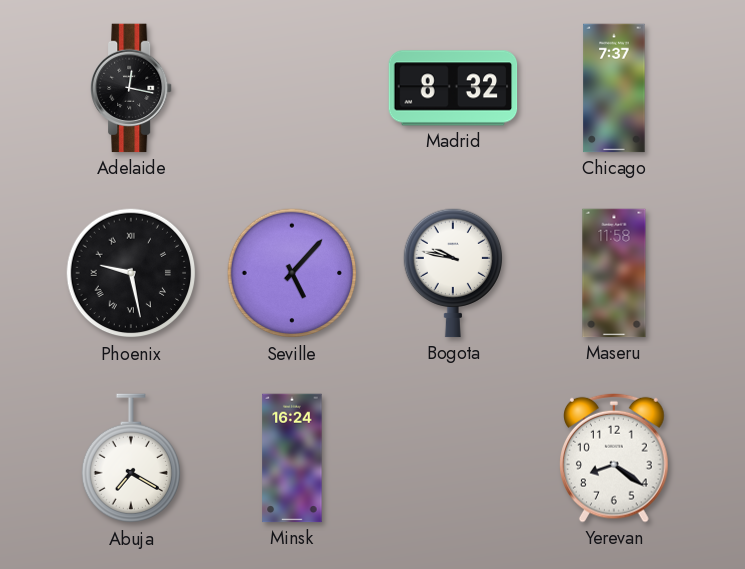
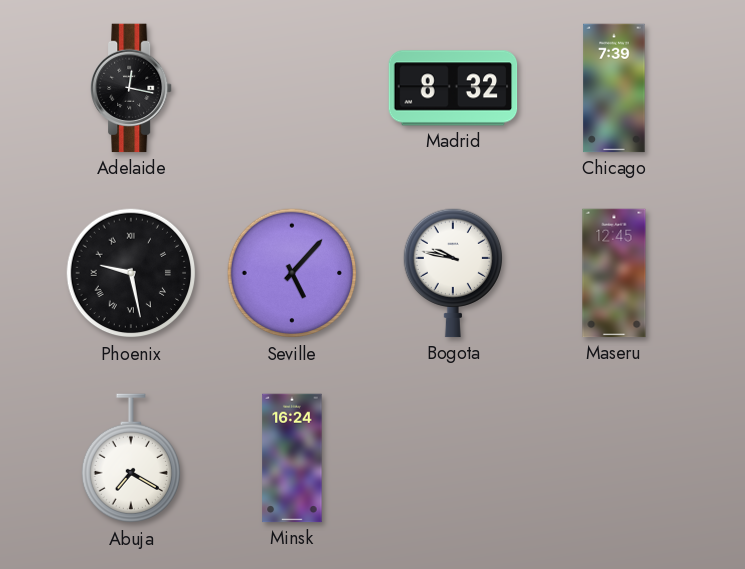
Chicago: 7:37 -> 7:39
Maseru: 11:58 -> 12:45
Yerevan: 8:21 -> none
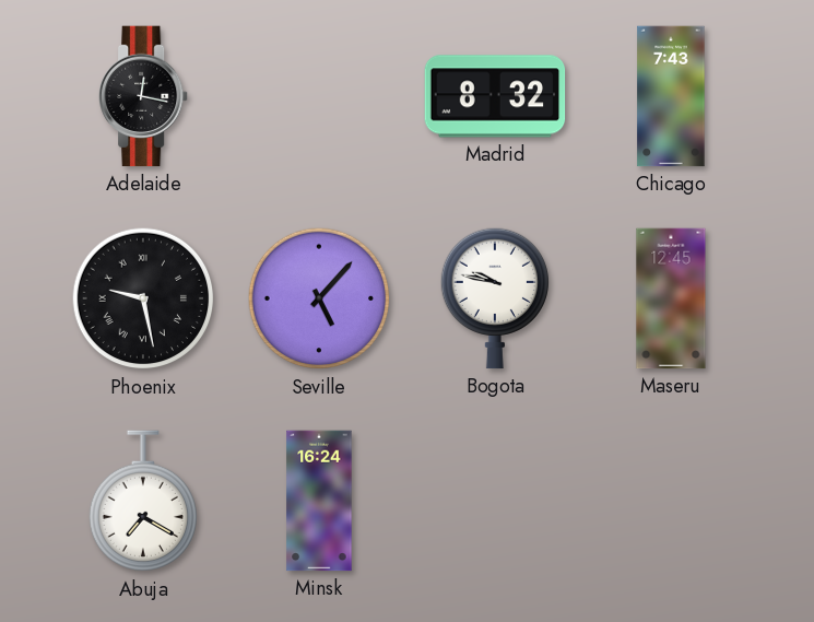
Chicago: 7:39 -> 7:43
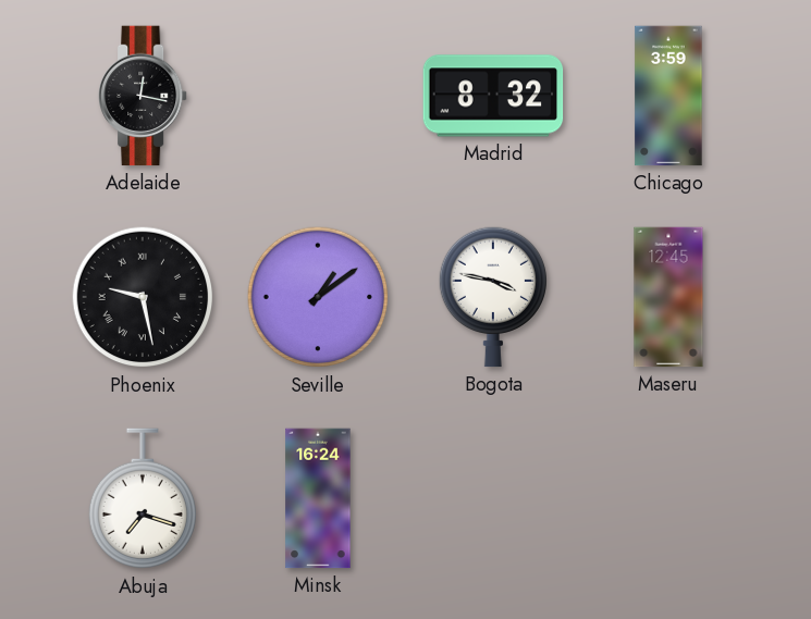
Chicago: 7:43 -> 3:59
Seville: 5:07 -> 1:09
Bogota: 9:47 -> 3:47
Abuja: 7:20 -> 7:18
